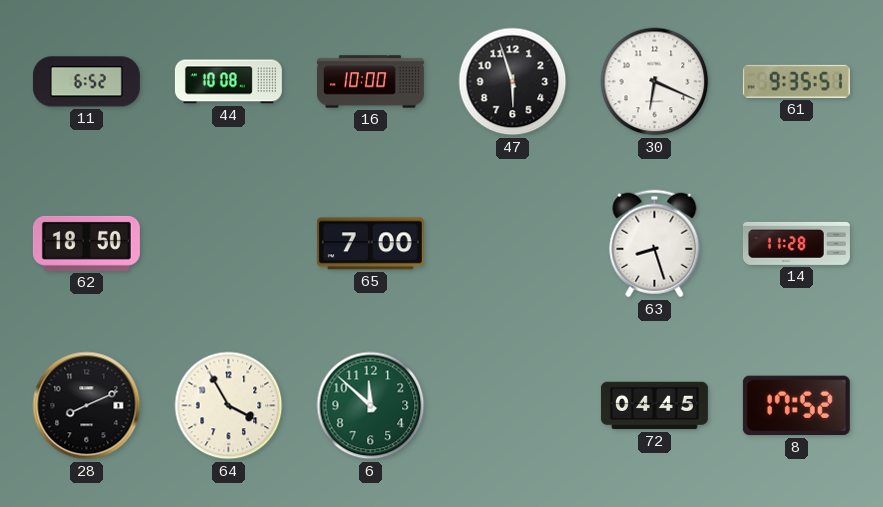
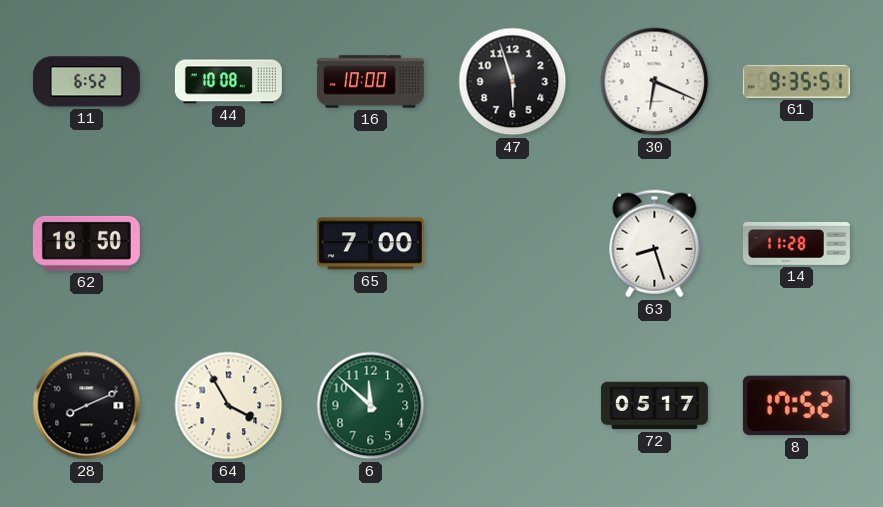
72: 04:45 -> 05:17
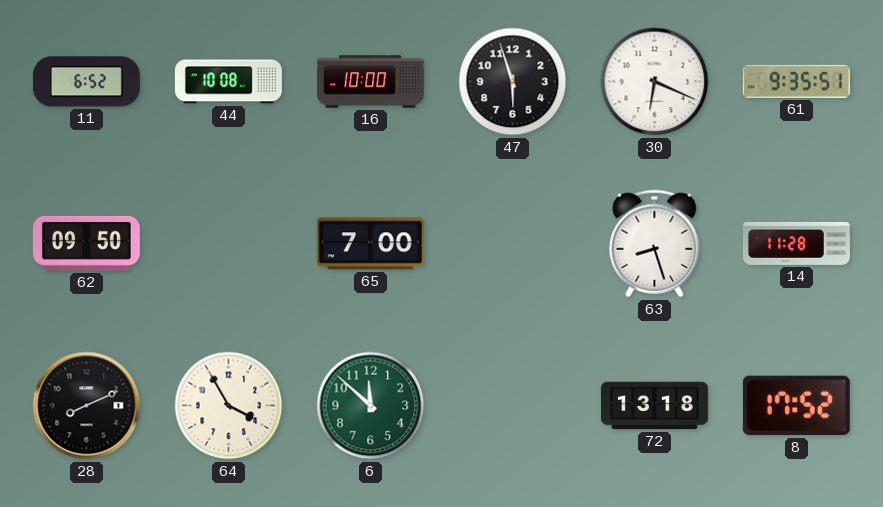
62: 18:50 -> 09:50
72: 05:17 -> 13:18
